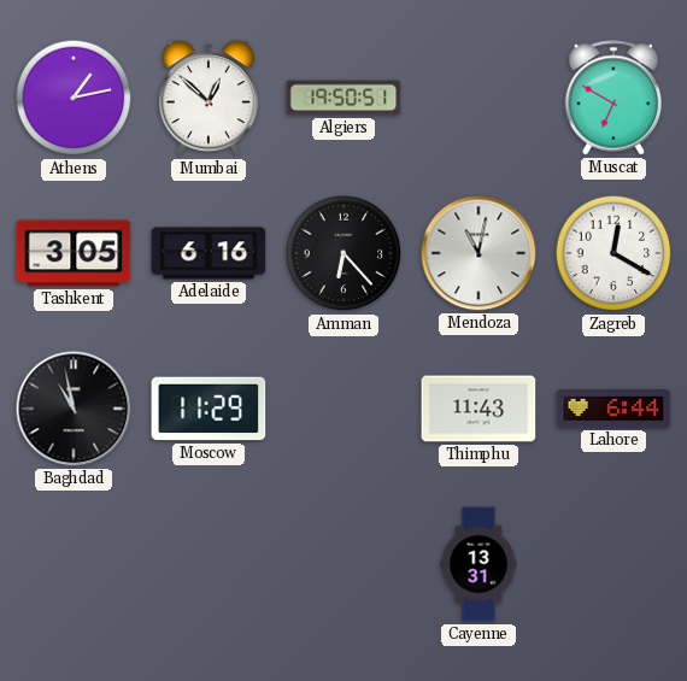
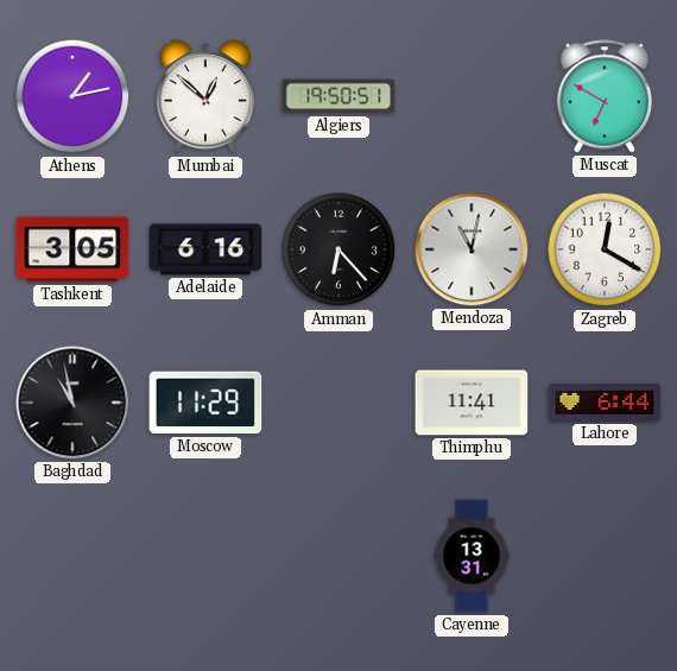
Thimphu: 11:43 -> 11:41
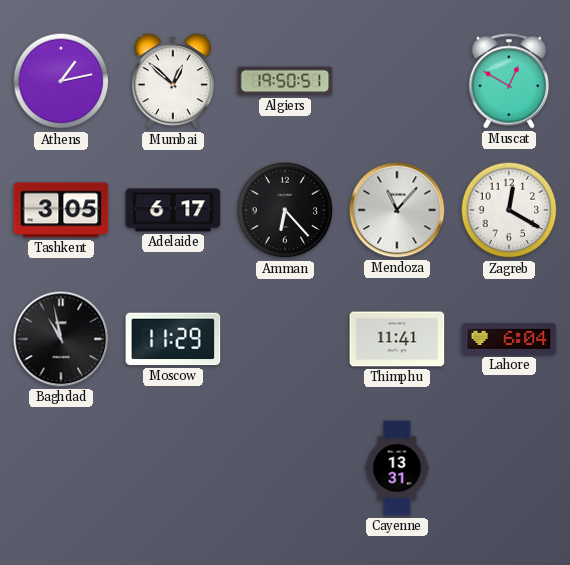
Muscat: 6:50 -> 12:50
Adelaide: 6:16 -> 6:17
Mendoza: 11:02 -> 11:07
Lahore: 6:44 -> 6:04
